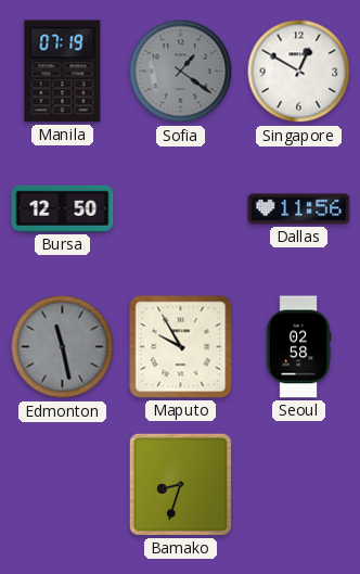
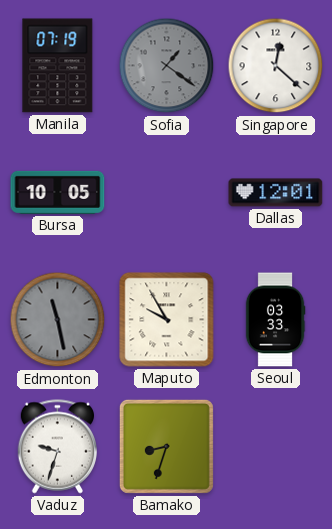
Singapore: 12:50 -> 12:22
Bursa: 12:50 -> 10:05
Dallas: 11:56 -> 12:01
Seoul: 02:58 -> 03:33
Vaduz: none -> 9:33
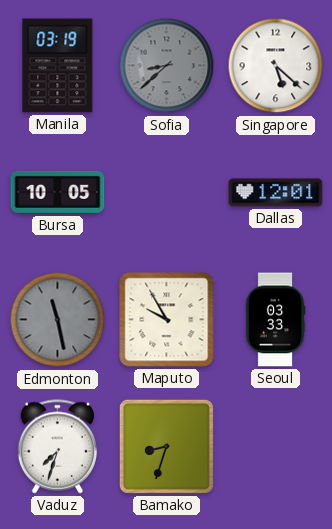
Manila: 07:19 -> 03:19
Sofia: 1:21 -> 8:38
Singapore: 12:22 -> 5:22
Vaduz: 9:33 -> 7:33
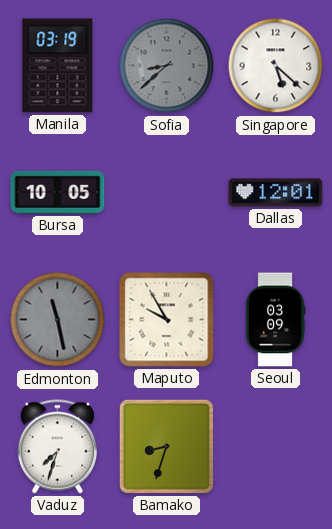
Seoul: 03:33 -> 03:09
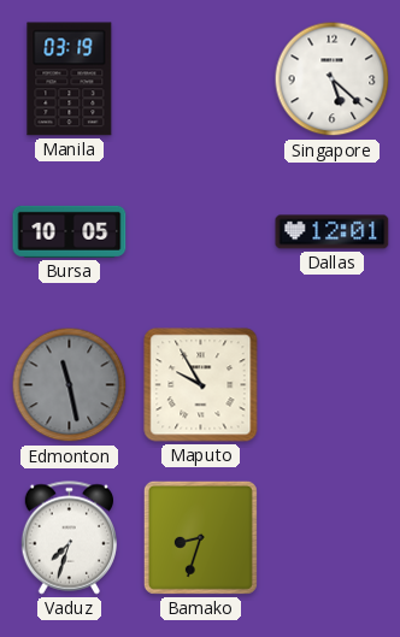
Sofia: 8:38 -> none
Seoul: 03:09 -> none
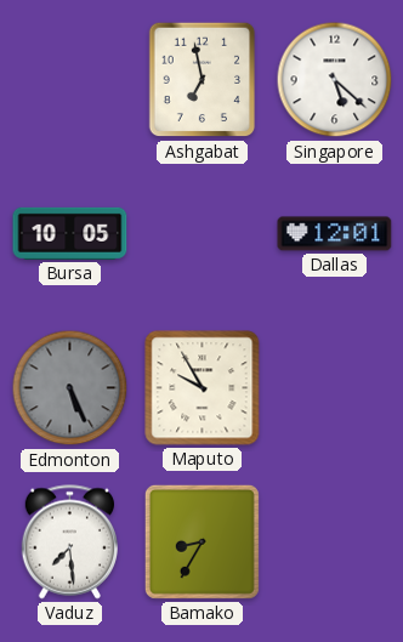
Manila: 03:19 -> none
Ashgabat: none -> 6:58
Edmonton: 11:28 -> 5:26
Vaduz: 7:33 -> 7:29
Bamako: 8:33 -> 8:35
